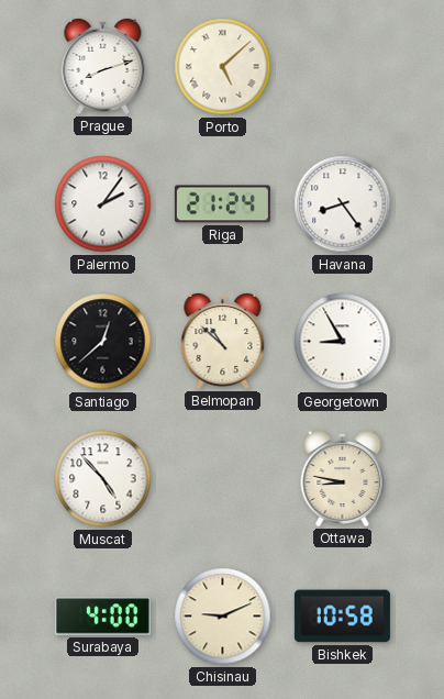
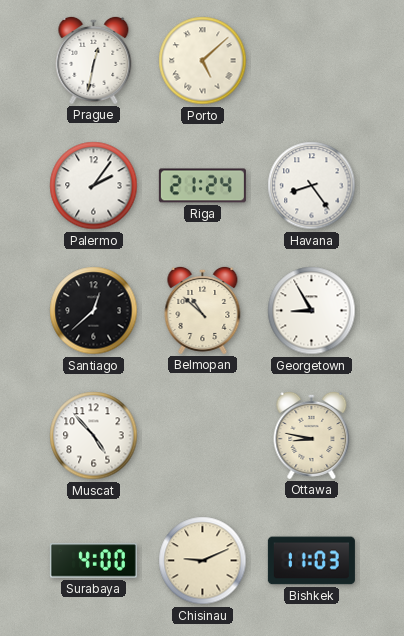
Prague: 8:12 -> 12:32
Bishkek: 10:58 -> 11:03
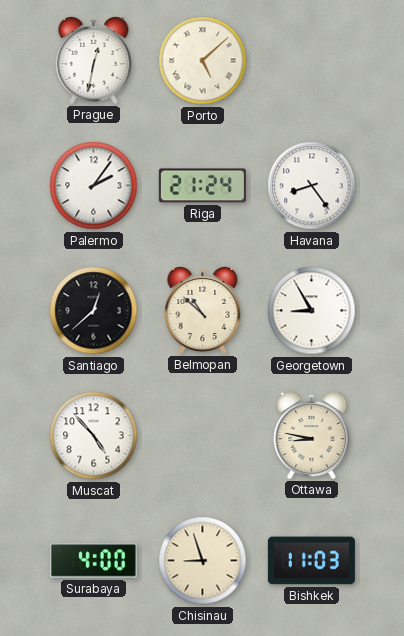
Chisinau: 9:11 -> 8:57
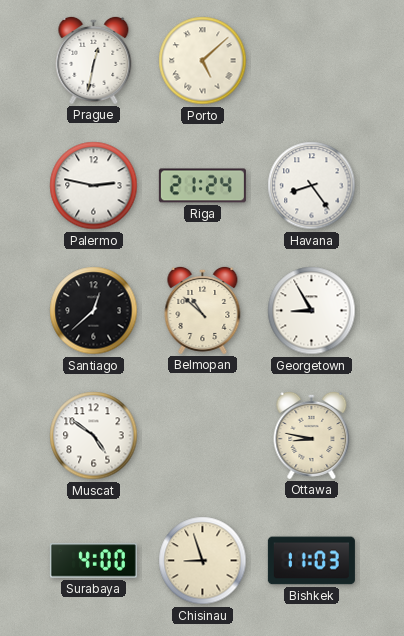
Palermo: 2:06 -> 2:47
Muscat: 4:53 -> 4:51
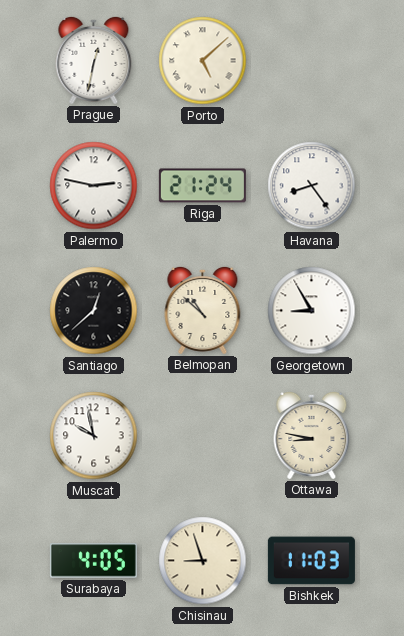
Muscat: 4:51 -> 9:58
Surabaya: 4:00 -> 4:05
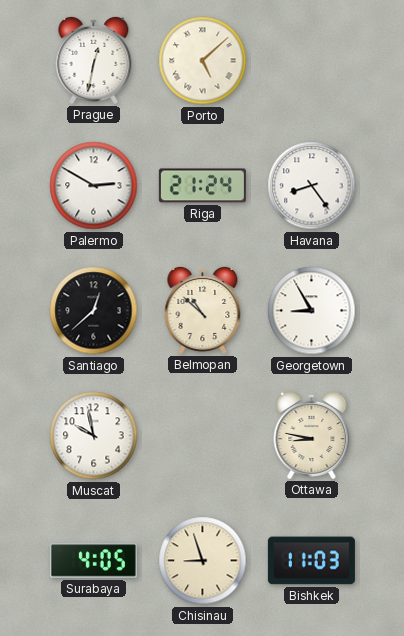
Palermo: 2:47 -> 2:50
